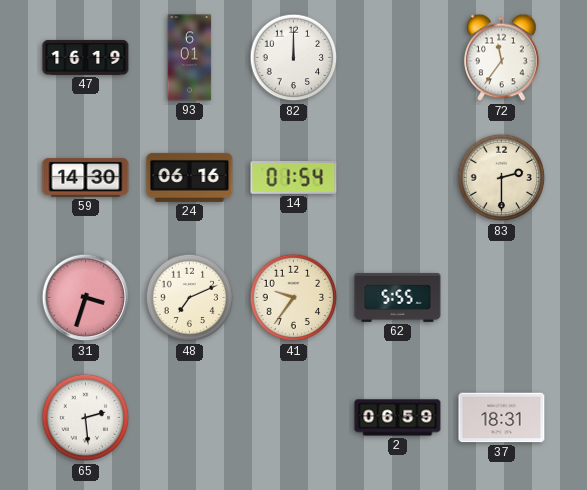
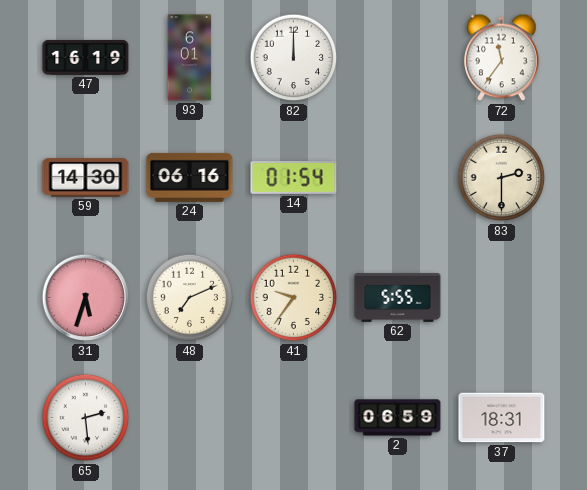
31: 3:33 -> 5:33
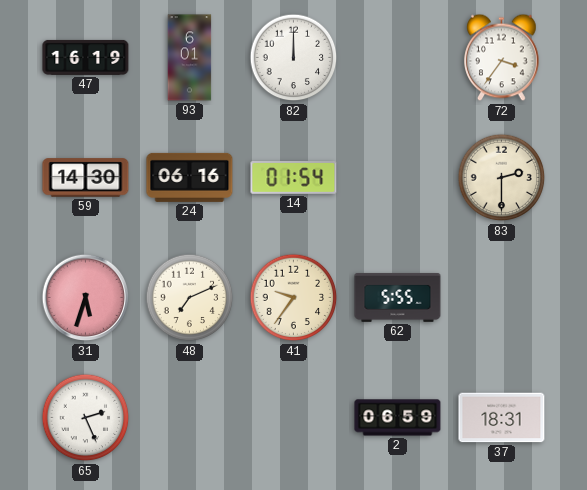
72: 11:36 -> 3:36
65: 2:29 -> 2:26
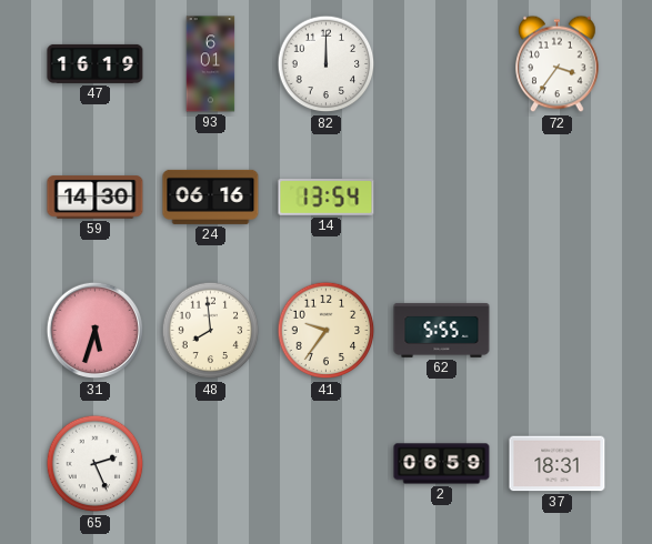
14: 01:54 -> 13:54
83: 2:30 -> none
48: 7:11 -> 7:59
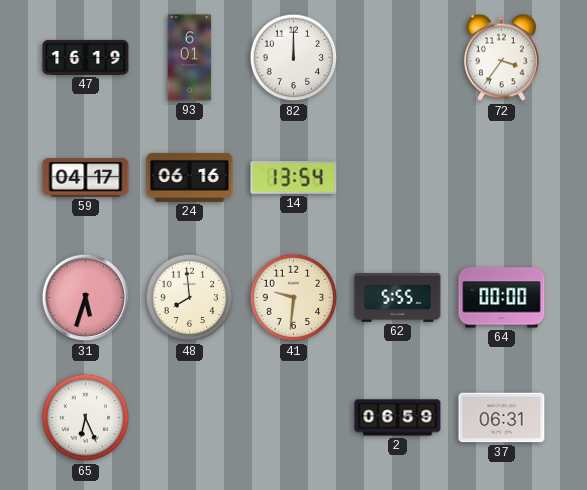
59: 14:30 -> 04:17
41: 9:36 -> 9:31
64: none -> 00:00
65: 2:26 -> 6:26
37: 18:31 -> 06:31
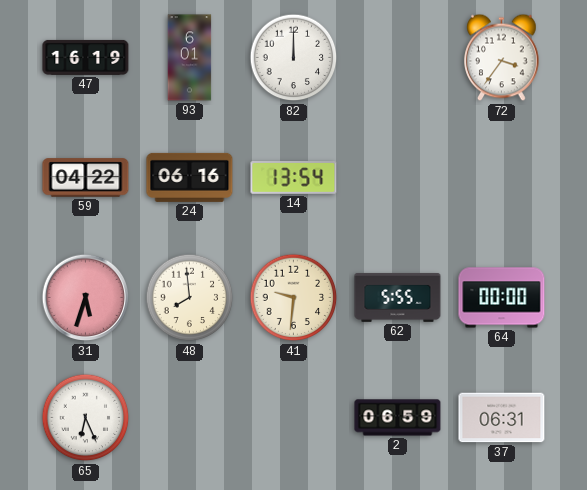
59: 04:17 -> 04:22
